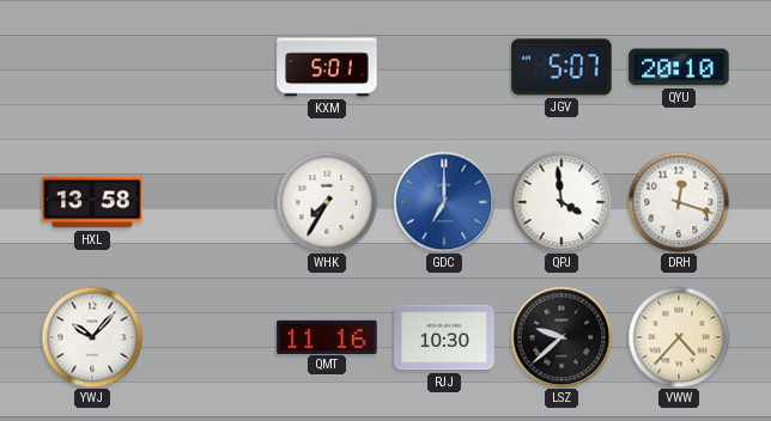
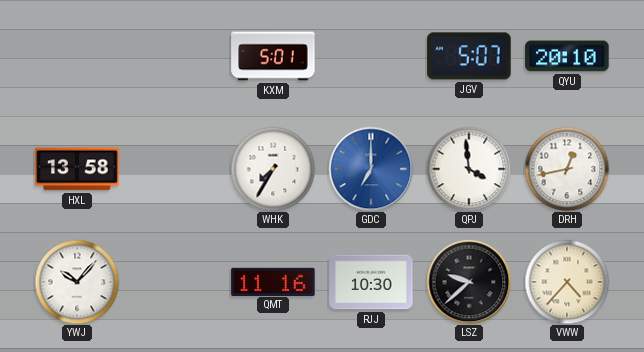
DRH: 12:18 -> 12:43
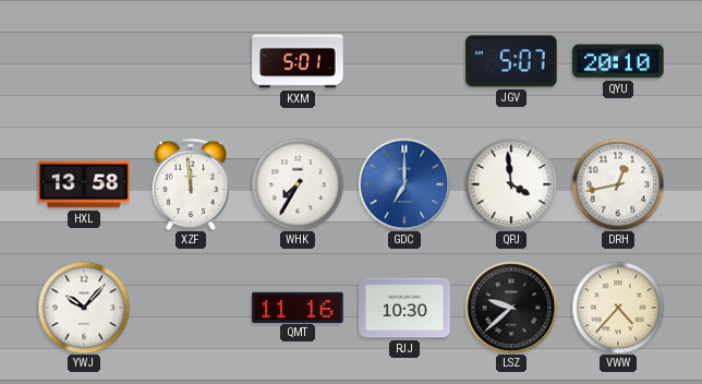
XZF: none -> 11:59
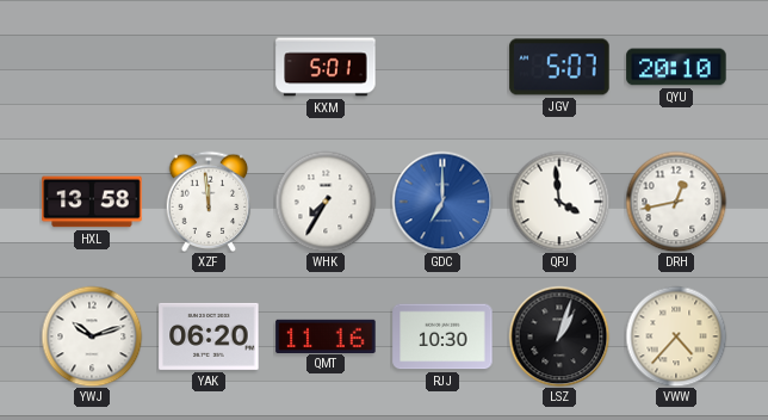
YWJ: 10:07 -> 10:12
YAK: none -> 06:20
LSZ: 9:38 -> 1:03
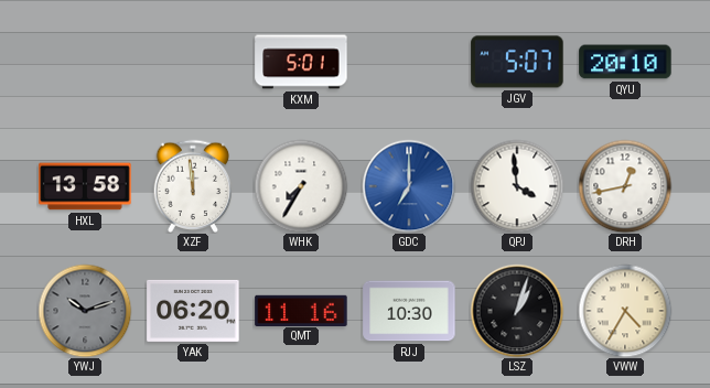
YWJ dial: white -> grey
VWW: 4:37 -> 4:35
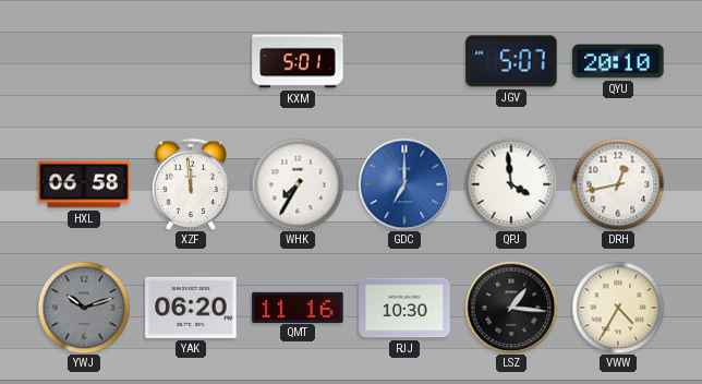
HXL: 13:58 -> 06:58
LSZ: 1:03 -> 1:16
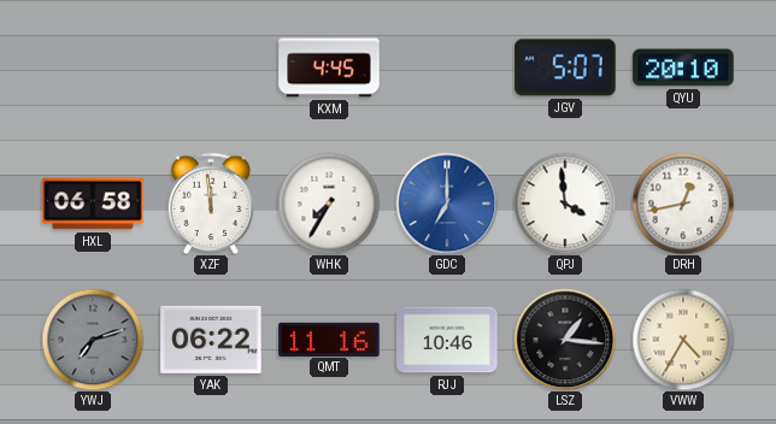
KXM: 5:01 -> 4:45
YWJ: 10:12 -> 7:12
YAK: 06:20 -> 06:22
RJJ: 10:30 -> 10:46
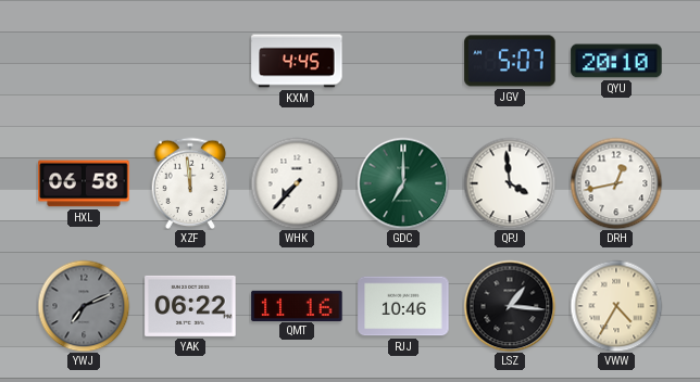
WHK: 7:35 -> 7:37
GDC dial: blue -> green
YWJ: 7:12 -> 7:11
